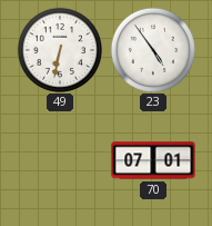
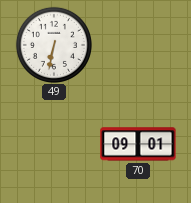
23: 4:54 -> none
70: 07:01 -> 09:01
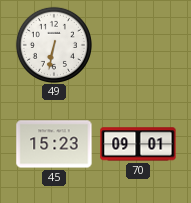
45: none -> 15:23
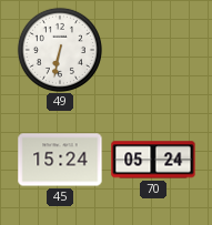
45: 15:23 -> 15:24
70: 09:01 -> 05:24
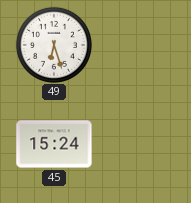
49: 6:32 -> 6:27
70: 05:24 -> none
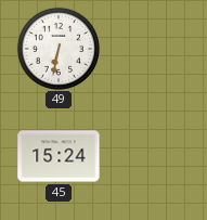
49: 6:27 -> 6:32
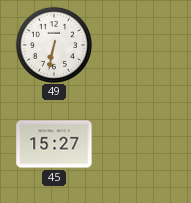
45: 15:24 -> 15:27
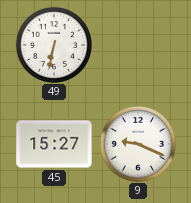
9: none -> 9:19
